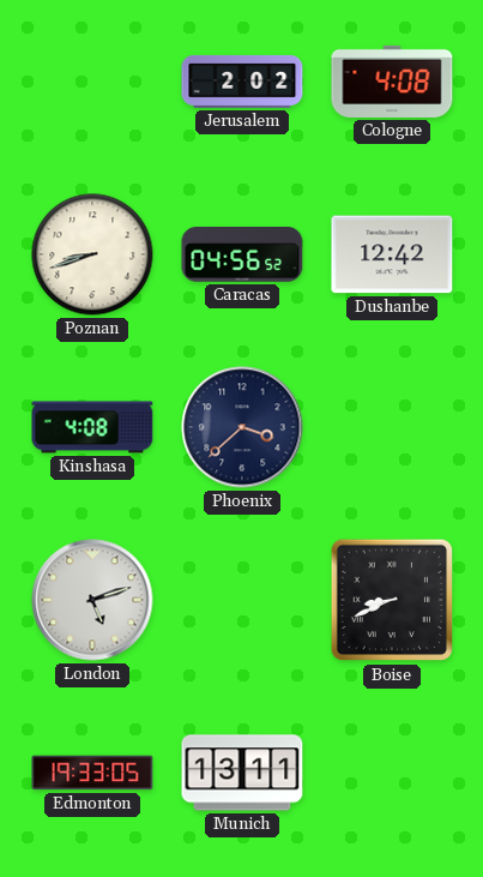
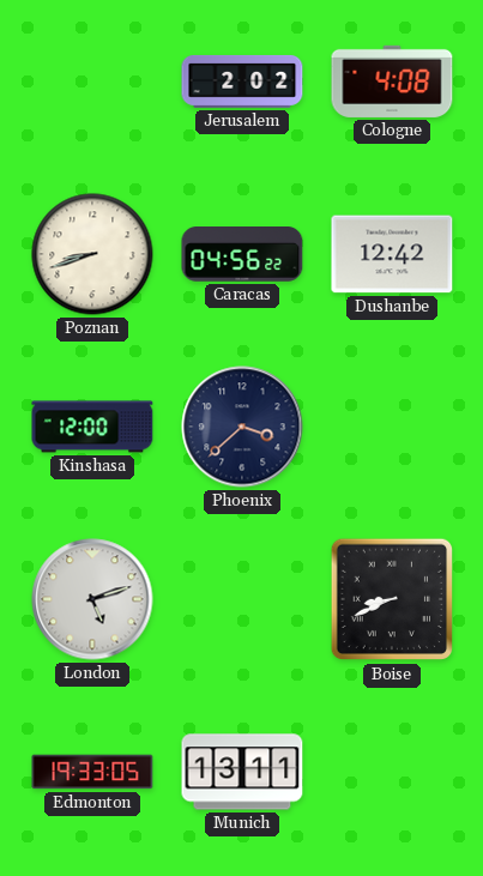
Caracas: 04:56:52 -> 04:56:22
Kinshasa: 4:08 -> 12:00
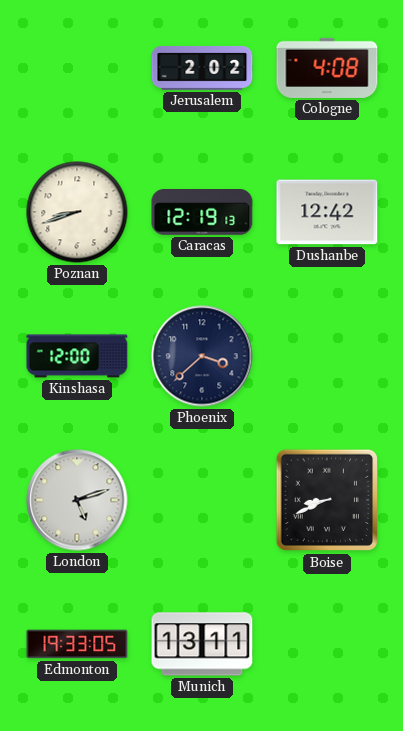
Caracas: 04:56 -> 12:19
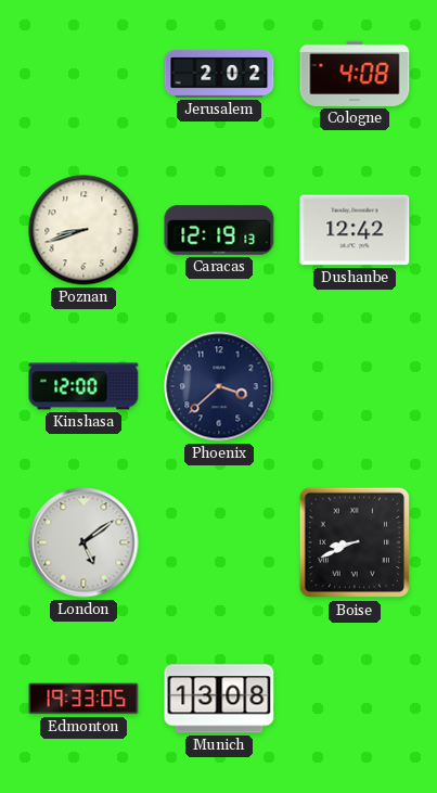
London: 5:12 -> 5:09
Munich: 13:11 -> 13:08
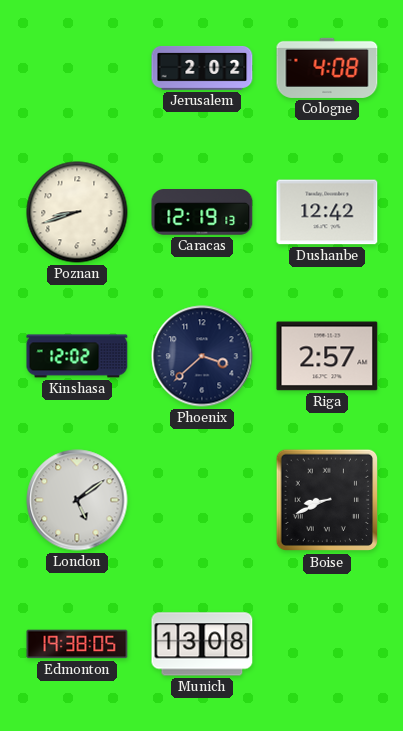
Kinshasa: 12:00 -> 12:02
Riga: none -> 2:57
Edmonton: 19:33 -> 19:38
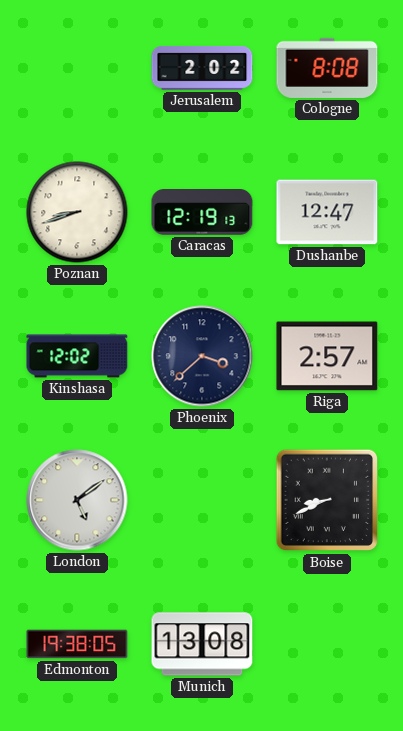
Cologne: 4:08 -> 8:08
Dushanbe: 12:42 -> 12:47
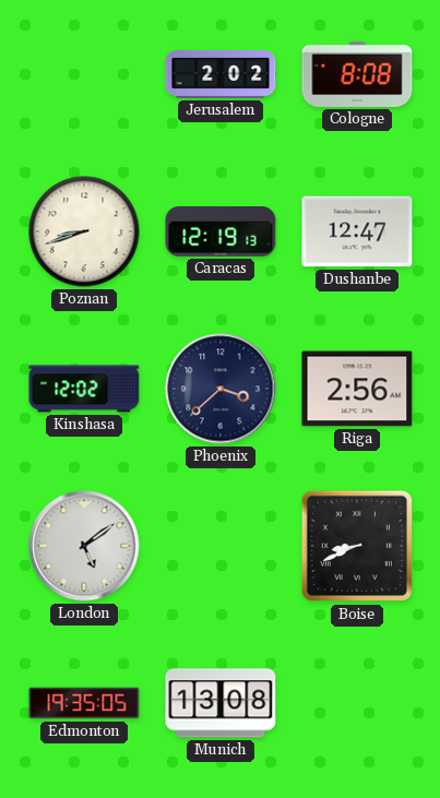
Riga: 2:57 -> 2:56
Edmonton: 19:38 -> 19:35
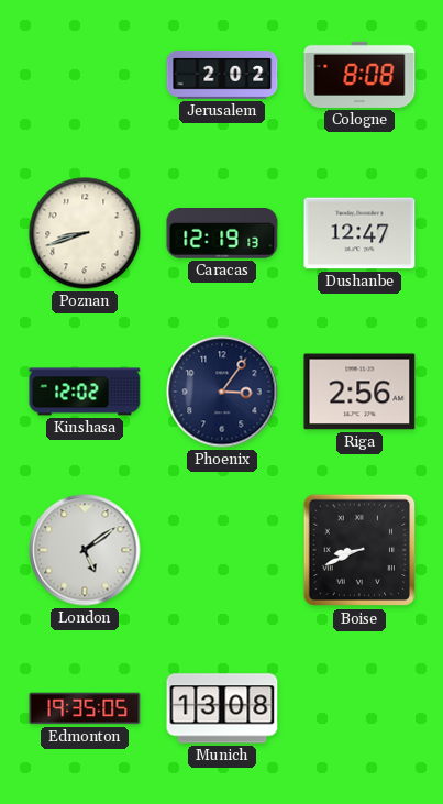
Phoenix: 3:38 -> 3:06
